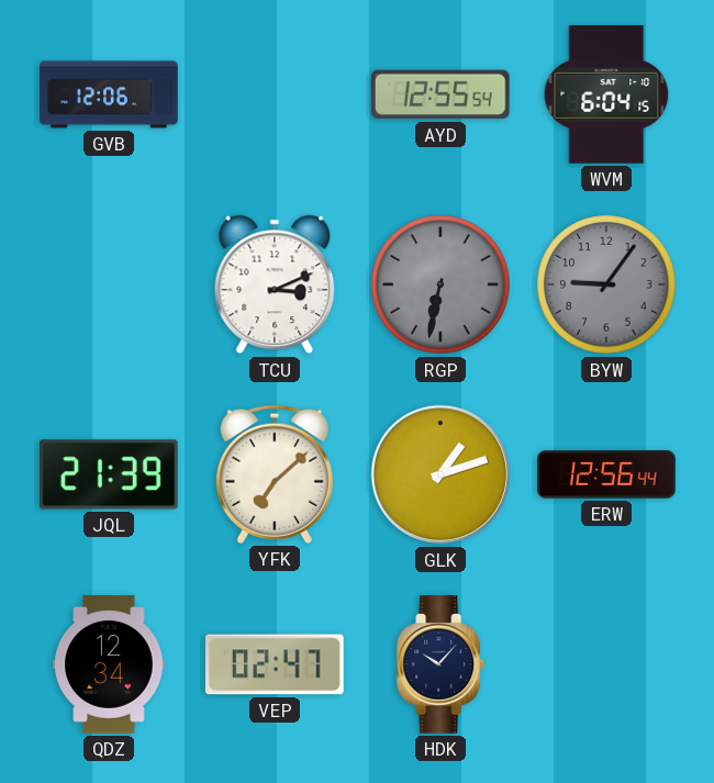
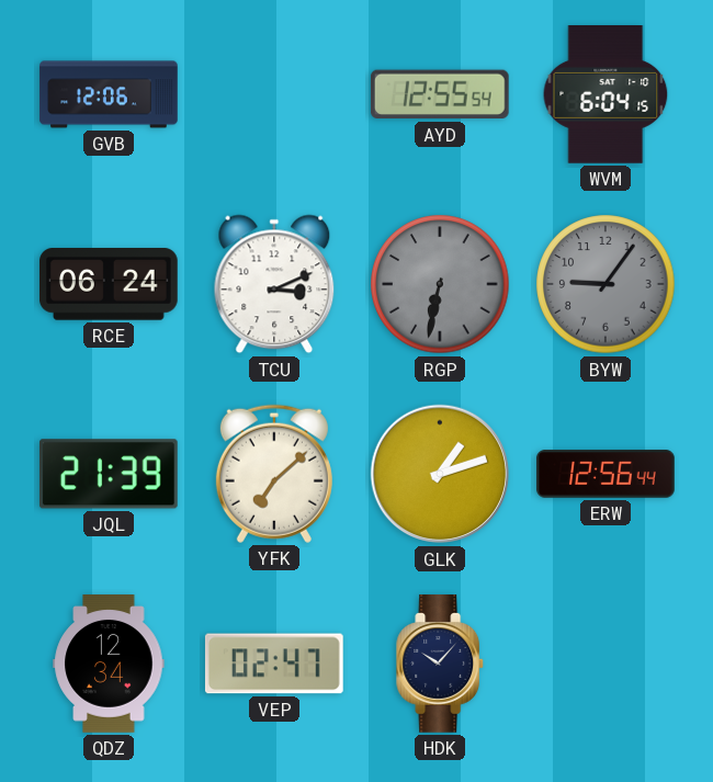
RCE: none -> 06:24
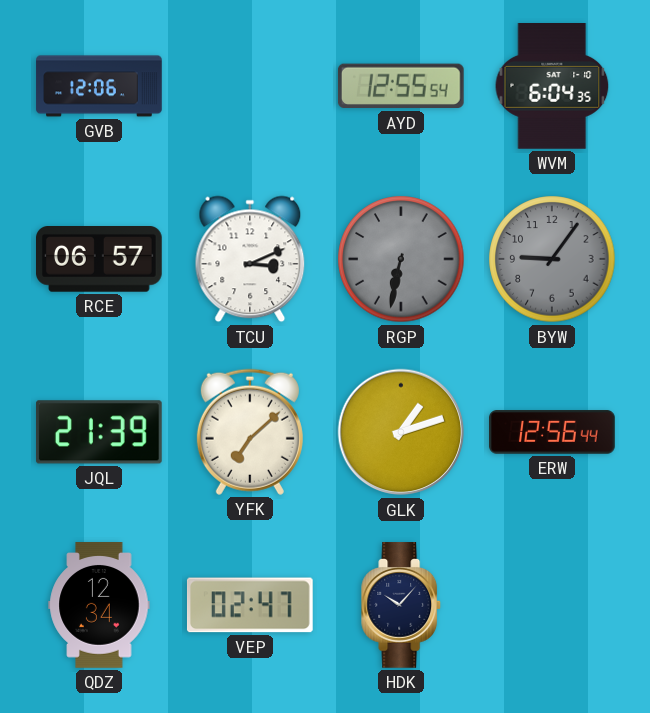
WVM: 6:04:15 -> 6:04:35
RCE: 06:24 -> 06:57
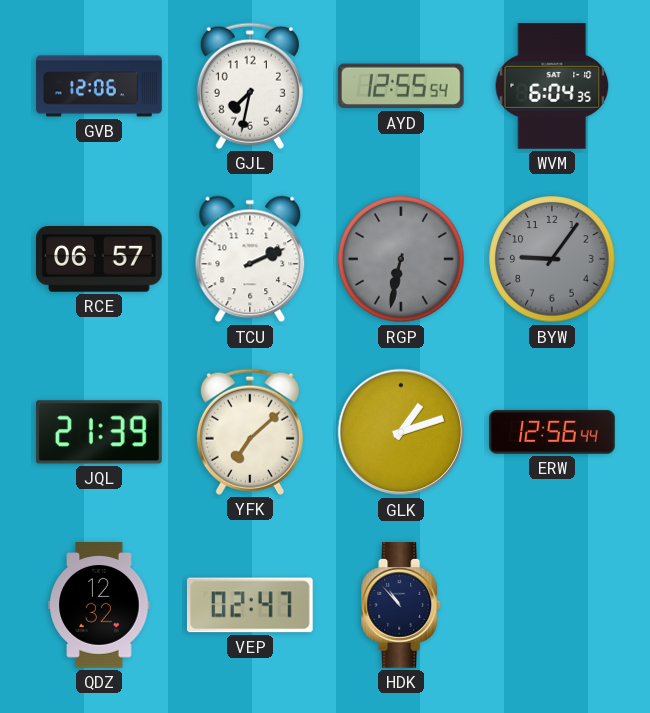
GJL: none -> 7:32
TCU: 3:11 -> 2:11
QDZ: 12:34 -> 12:32
HDK: 10:07 -> 10:53
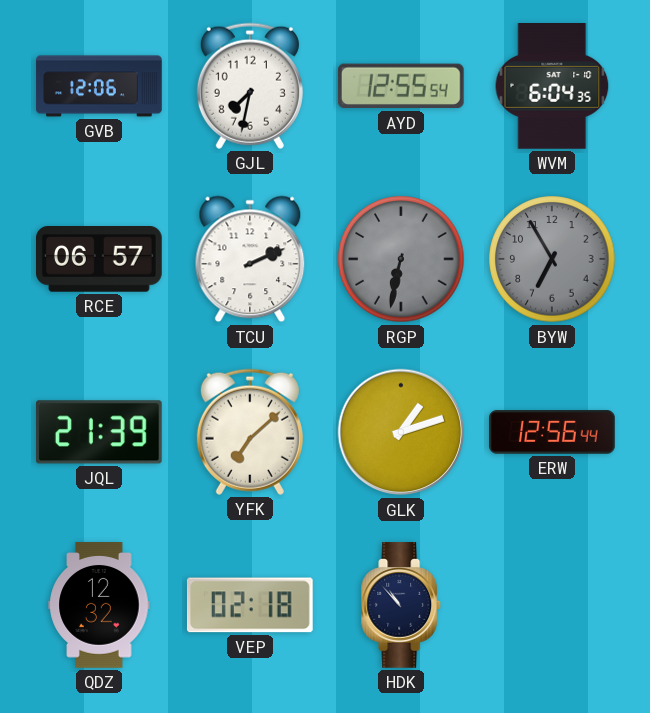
BYW: 9:06 -> 6:55
VEP: 02:47 -> 02:18
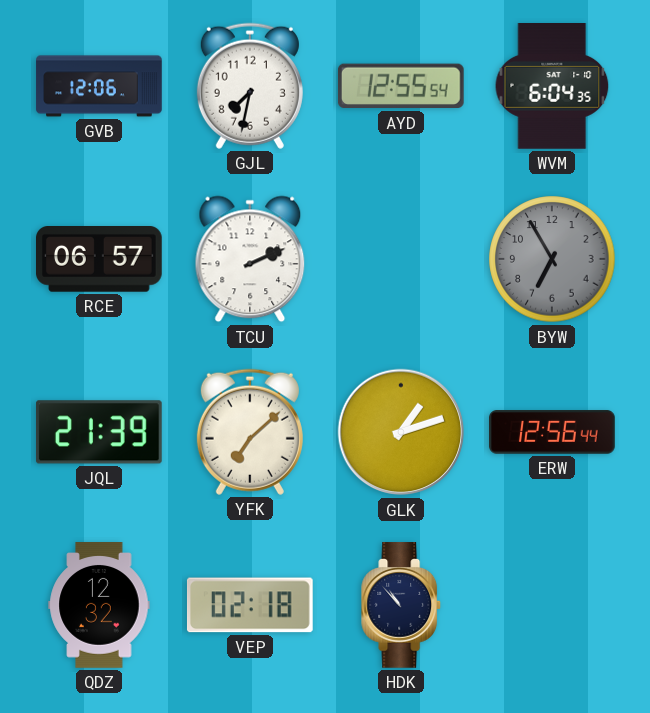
RGP: 6:32 -> none
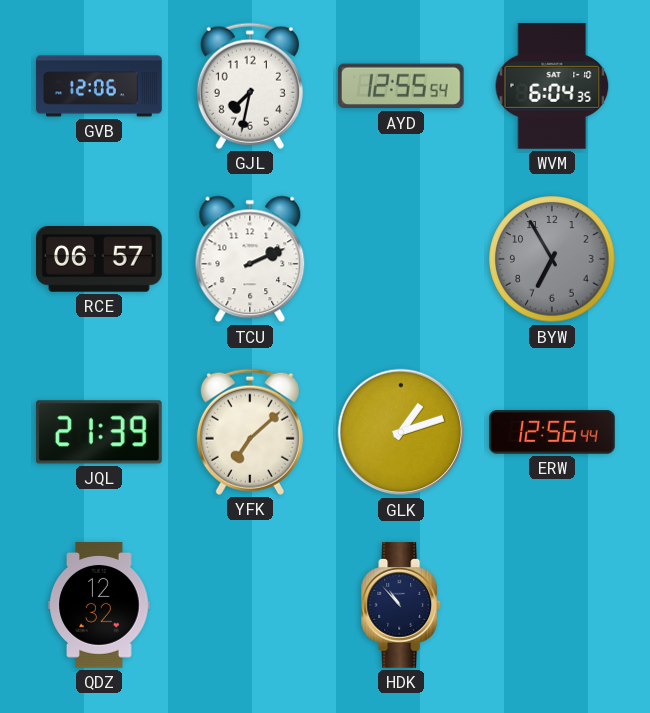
VEP: 02:18 -> none
